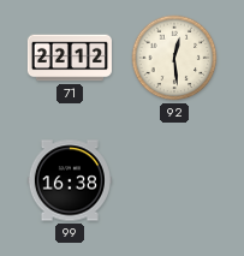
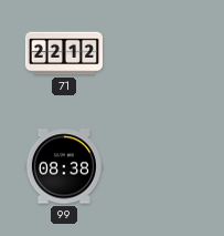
92: 12:29 -> none
99: 16:38 -> 08:38
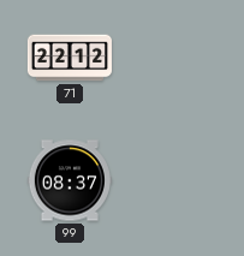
99: 08:38 -> 08:37
